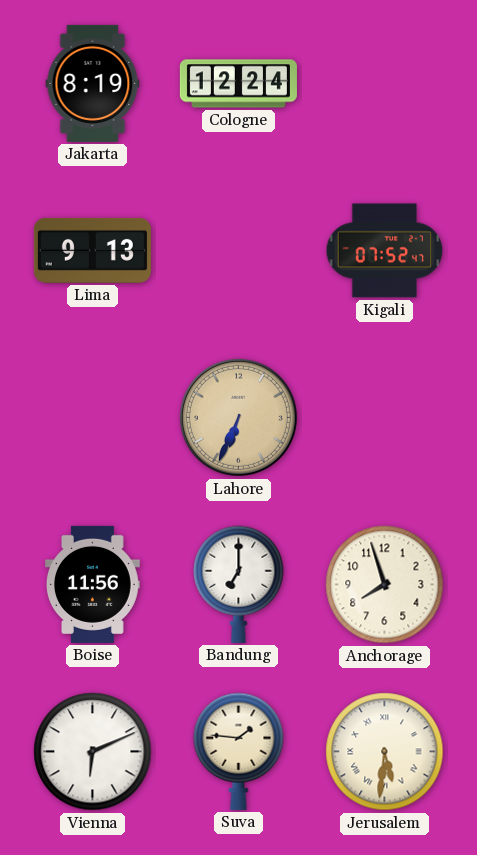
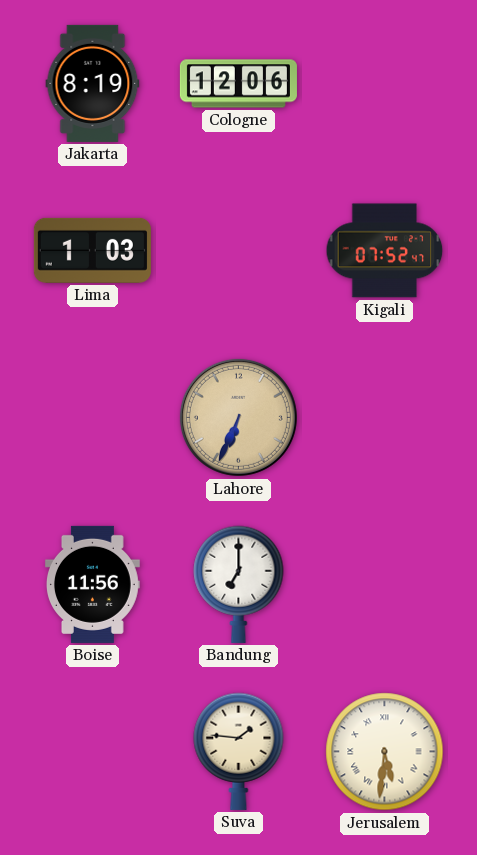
Cologne: 12:24 -> 12:06
Lima: 9:13 -> 1:03
Anchorage: 7:57 -> none
Vienna: 6:11 -> none
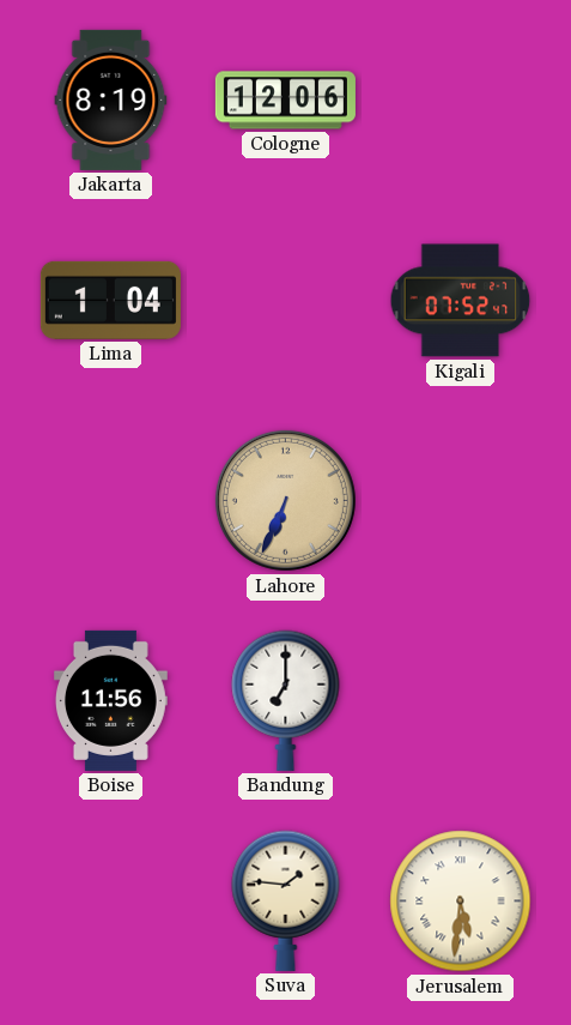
Lima: 1:03 -> 1:04
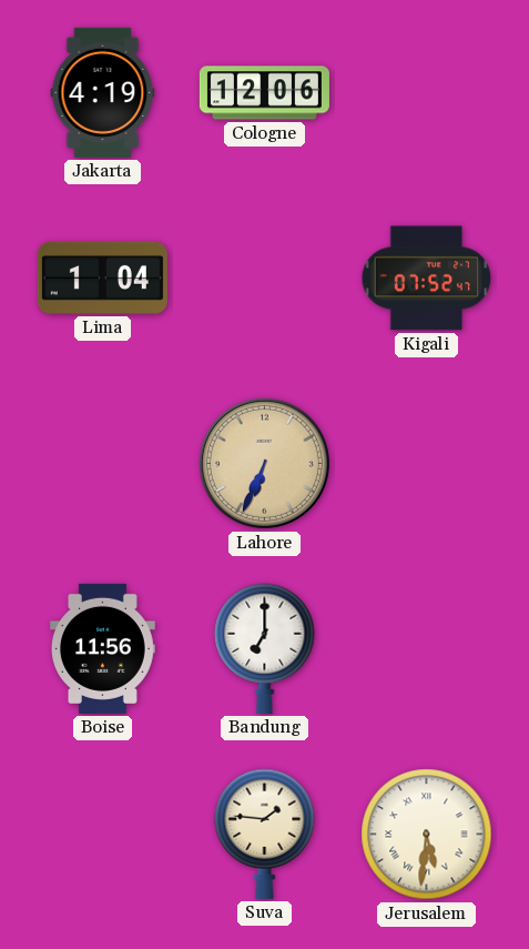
Jakarta: 8:19 -> 4:19
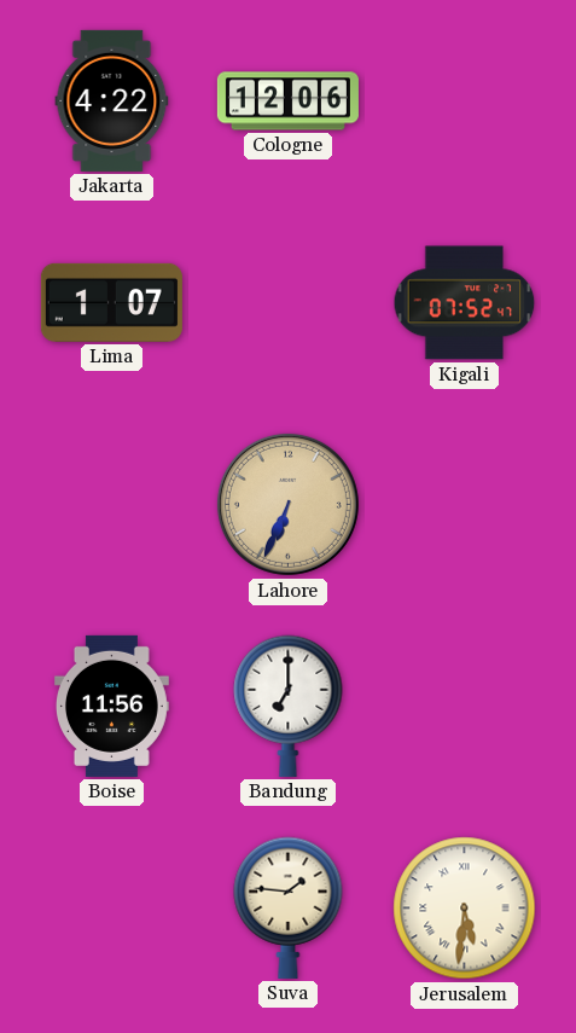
Jakarta: 4:19 -> 4:22
Lima: 1:04 -> 1:07
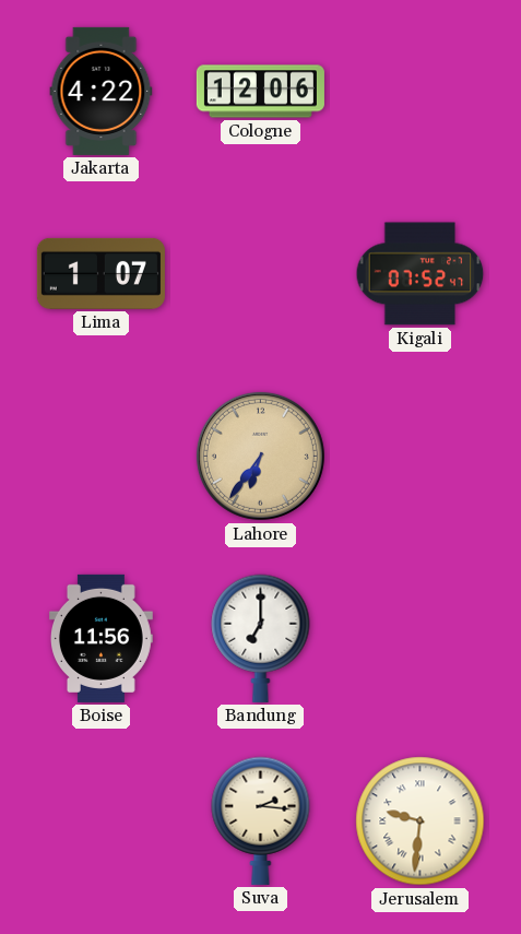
Lahore: 6:34 -> 6:36
Suva: 1:46 -> 2:16
Jerusalem: 5:31 -> 9:31
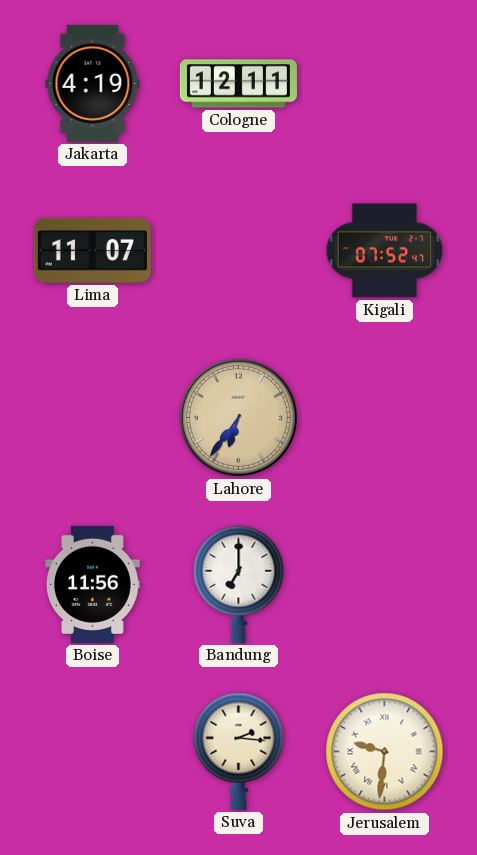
Jakarta: 4:22 -> 4:19
Cologne: 12:06 -> 12:11
Lima: 1:07 -> 11:07
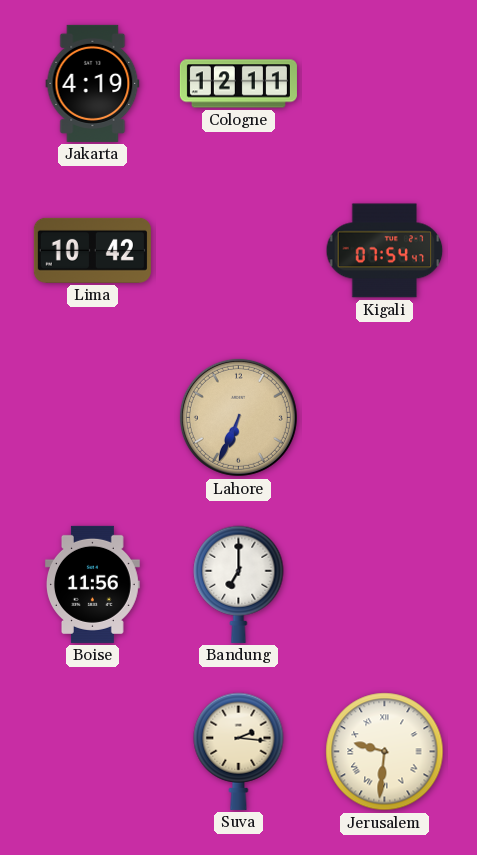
Lima: 11:07 -> 10:42
Kigali: 07:52 -> 07:54
Lahore: 6:36 -> 6:34
